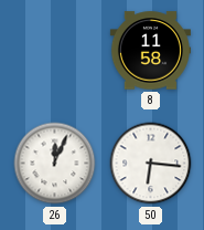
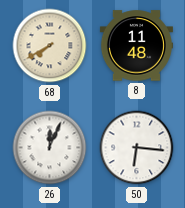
68: none -> 7:40
8: 11:58 -> 11:48
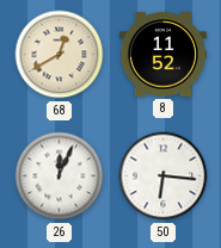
68: 7:40 -> 12:40
8: 11:48 -> 11:52
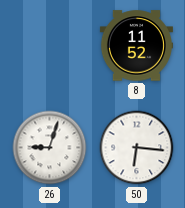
68: 12:40 -> none
26: 12:04 -> 9:03
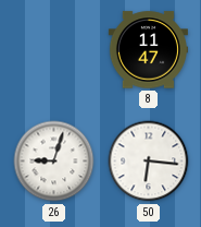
8: 11:52 -> 11:47
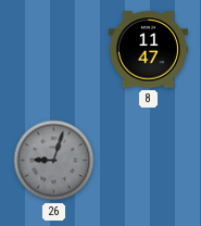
26 dial: white -> grey
50: 6:16 -> none
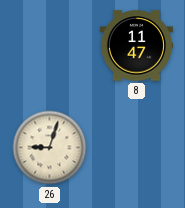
26 dial: grey -> cream
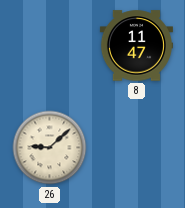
26: 9:03 -> 9:08
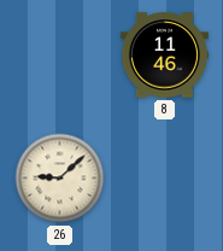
8: 11:47 -> 11:46
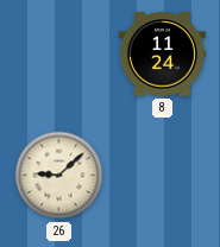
8: 11:46 -> 11:24
